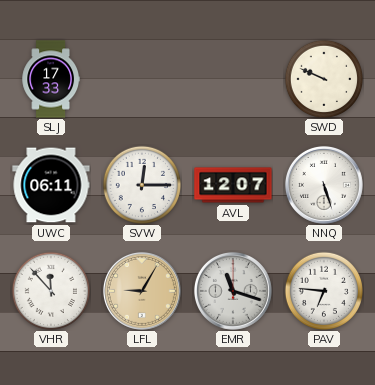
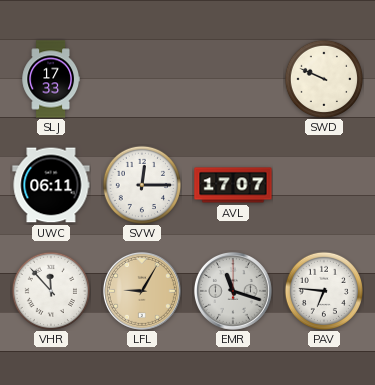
AVL: 12:07 -> 17:07
NNQ: 5:27 -> none
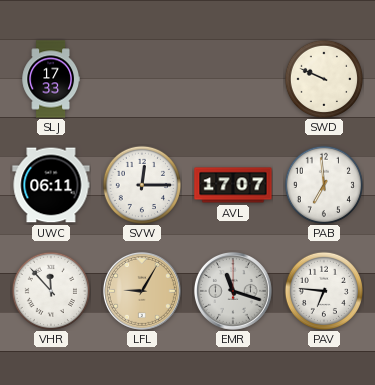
PAB: none -> 6:59
